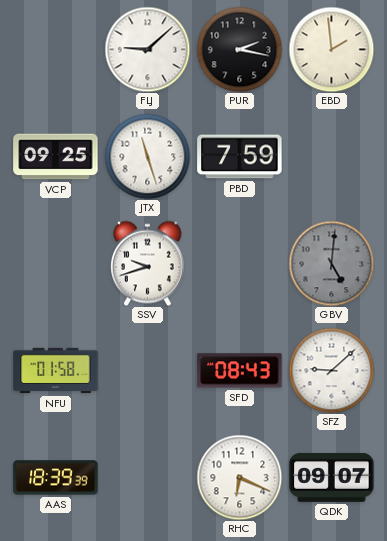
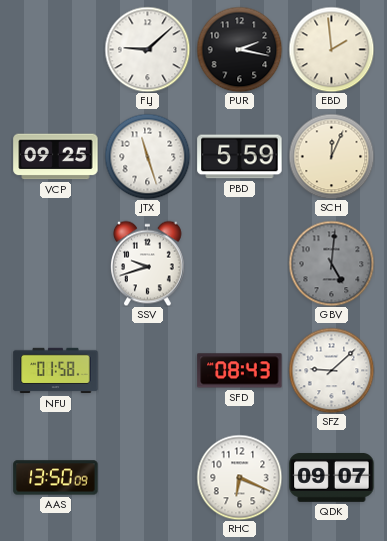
PBD: 7:59 -> 5:59
SCH: none -> 12:04
AAS: 18:39 -> 13:50
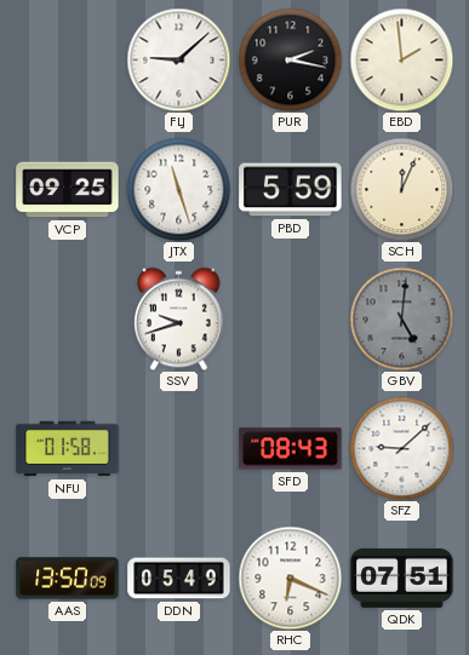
DDN: none -> 05:49
QDK: 09:07 -> 07:51
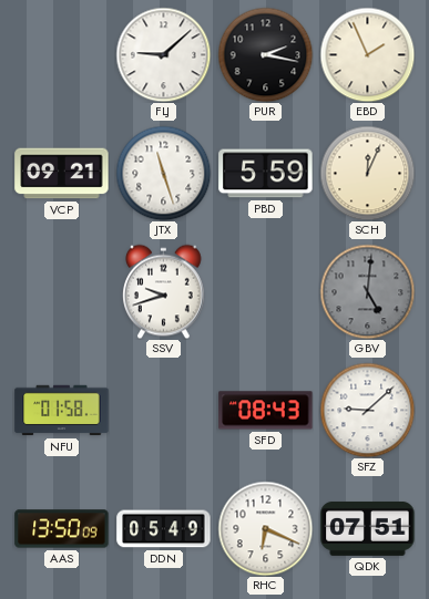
EBD: 1:59 -> 1:56
VCP: 09:25 -> 09:21
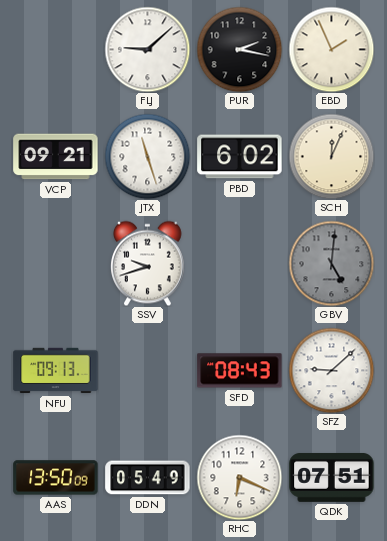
PBD: 5:59 -> 6:02
NFU: 01:58 -> 09:13
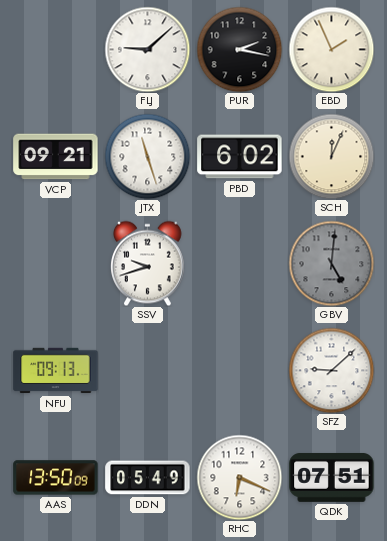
SFD: 08:43 -> none
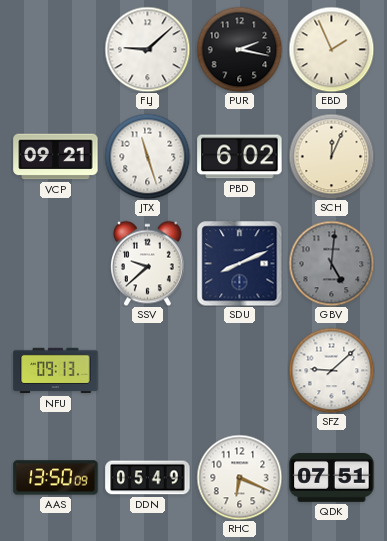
SSV: 9:42 -> 9:38
SDU: none -> 8:11
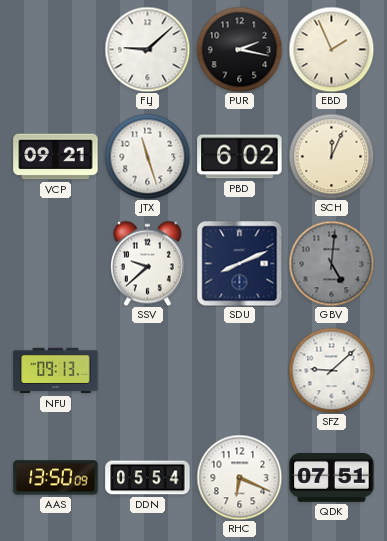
DDN: 05:49 -> 05:54
